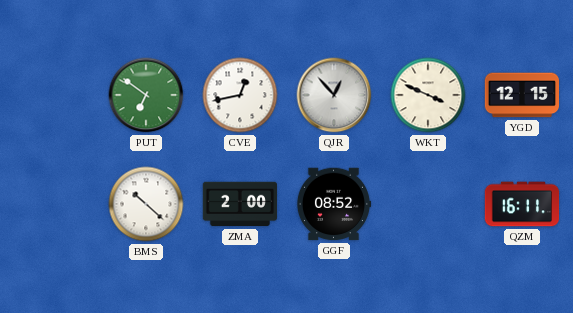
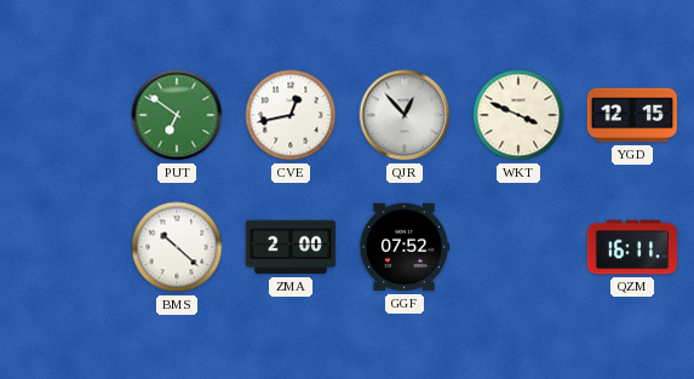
GGF: 08:52 -> 07:52
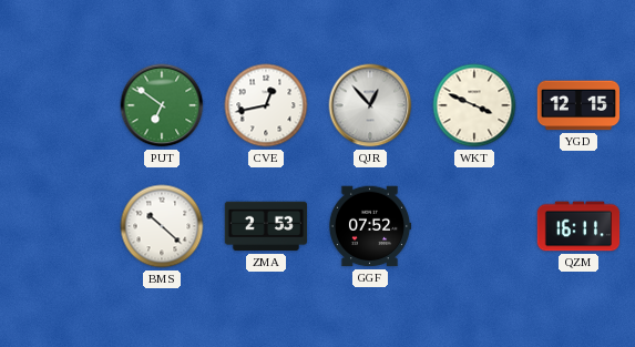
ZMA: 2:00 -> 2:53
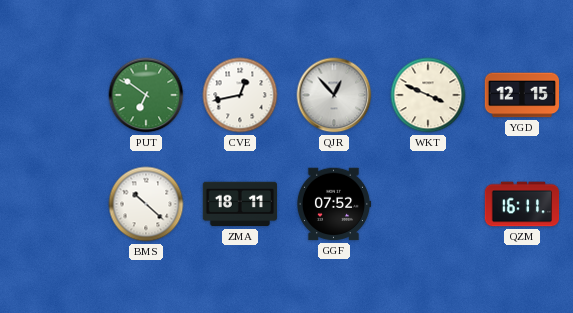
ZMA: 2:53 -> 18:11
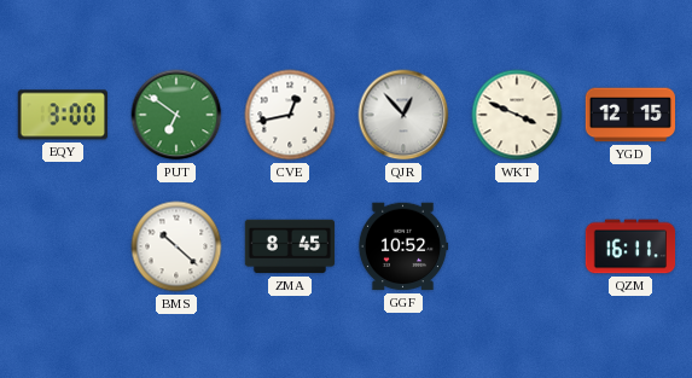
EQY: none -> 3:00
ZMA: 18:11 -> 8:45
GGF: 07:52 -> 10:52
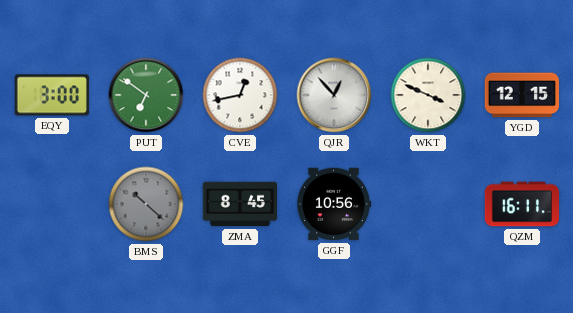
BMS dial: white -> grey
GGF: 10:52 -> 10:56
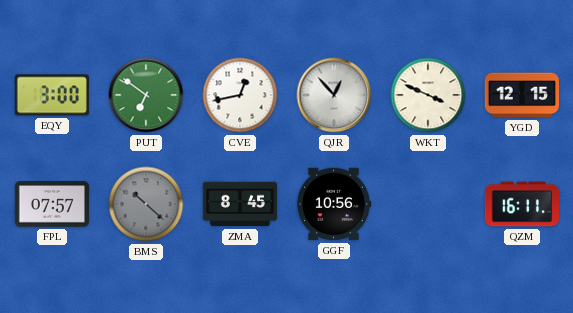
FPL: none -> 07:57
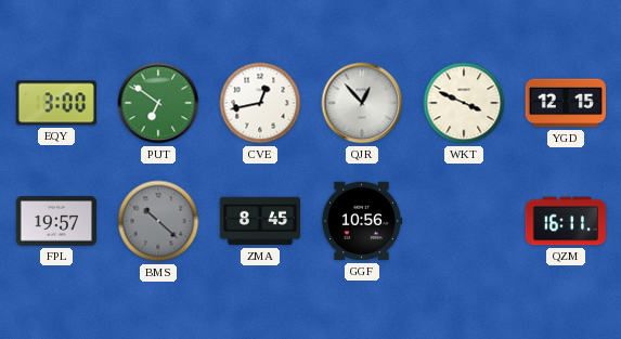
FPL: 07:57 -> 19:57
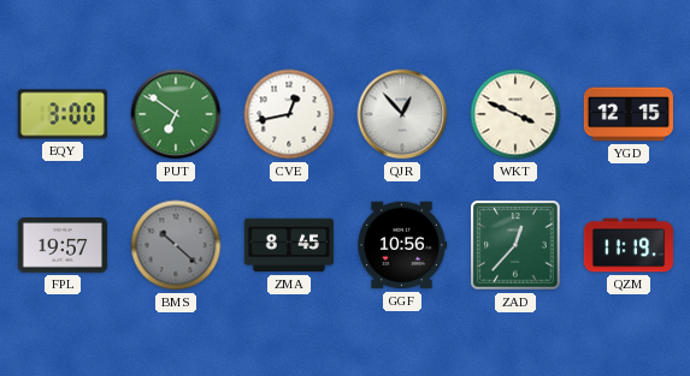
ZAD: none -> 12:37
QZM: 16:11 -> 11:19
